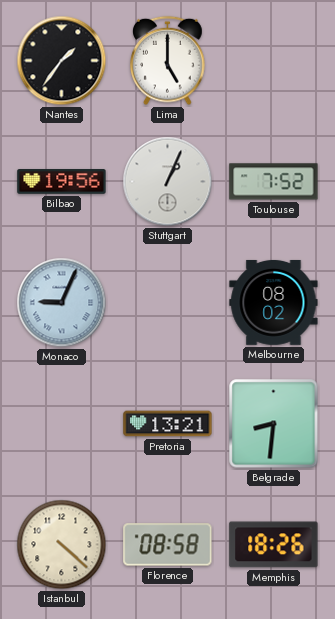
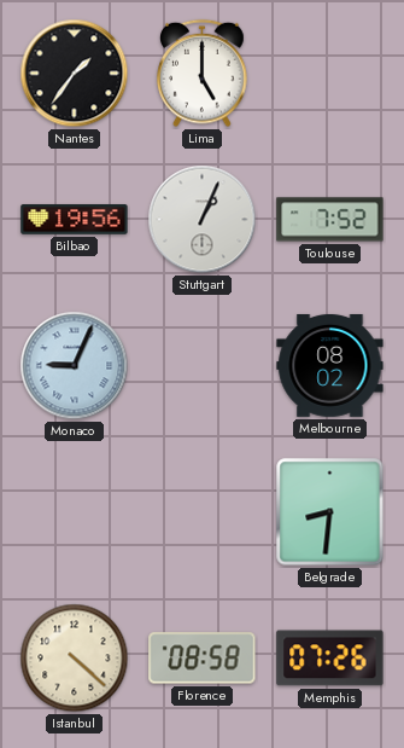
Pretoria: 13:21 -> none
Memphis: 18:26 -> 07:26
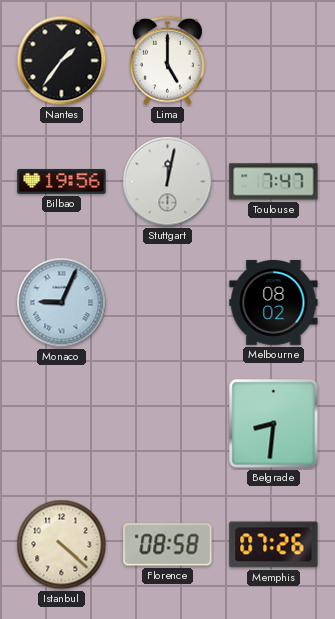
Stuttgart: 1:04 -> 12:02
Toulouse: 7:52 -> 7:47
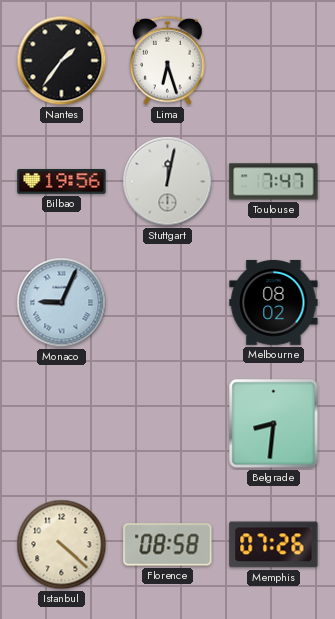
Lima: 5:00 -> 6:27
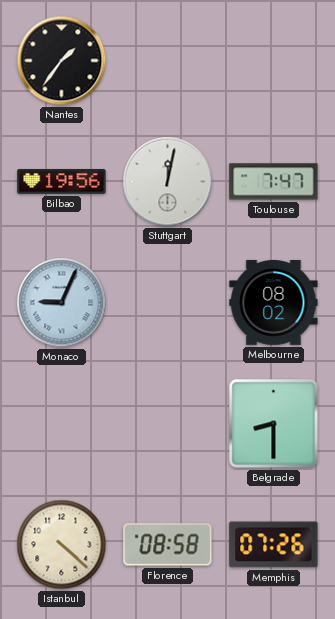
Lima: 6:27 -> none
Belgrade: 8:31 -> 8:30
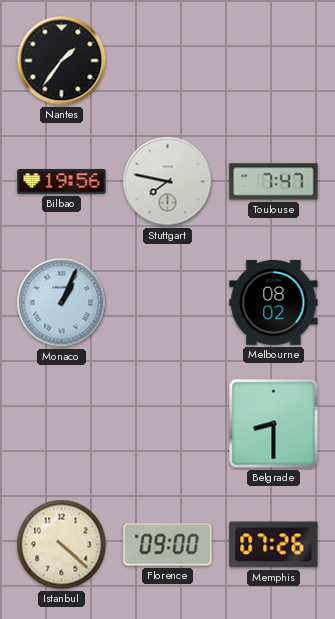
Stuttgart: 12:02 -> 7:47
Monaco: 9:04 -> 1:04
Florence: 08:58 -> 09:00
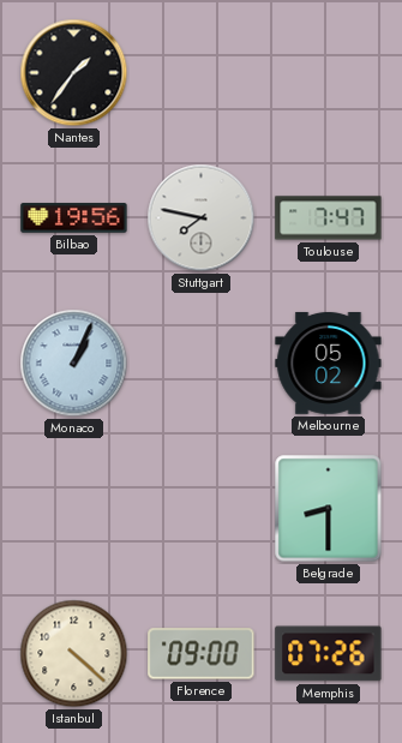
Melbourne: 08:02 -> 05:02
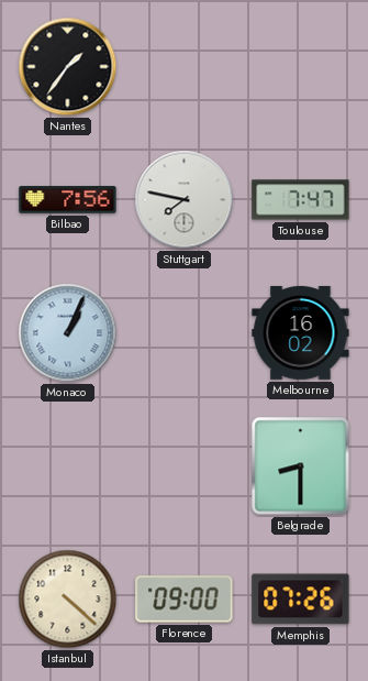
Bilbao: 19:56 -> 7:56
Melbourne: 05:02 -> 16:02
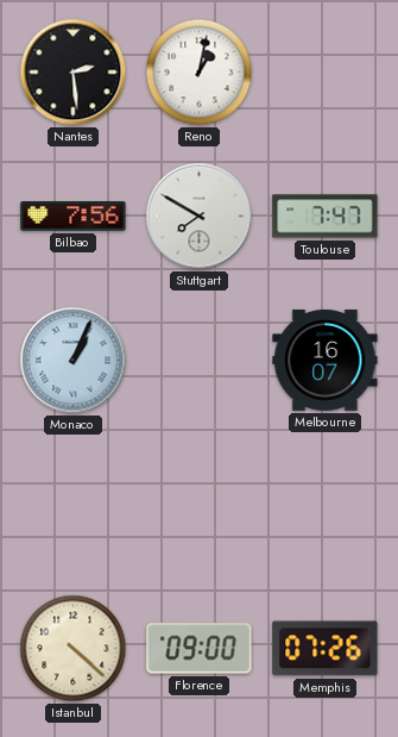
Nantes: 1:36 -> 2:29
Reno: none -> 1:02
Stuttgart: 7:47 -> 7:50
Melbourne: 16:02 -> 16:07
Belgrade: 8:30 -> none
